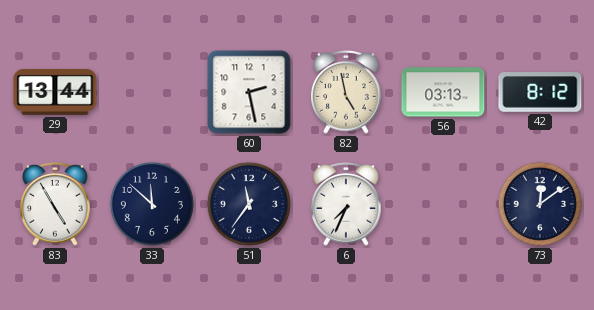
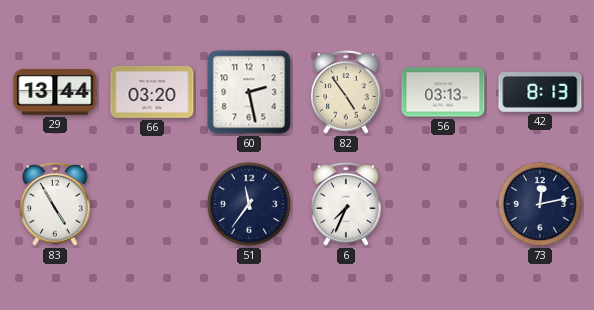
66: none -> 03:20
82: 4:58 -> 4:54
42: 8:12 -> 8:13
33: 11:52 -> none
73: 12:09 -> 12:13
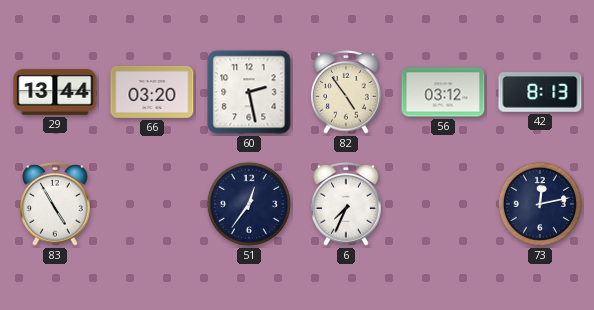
56: 03:13 -> 03:12
51: 11:36 -> 12:36
